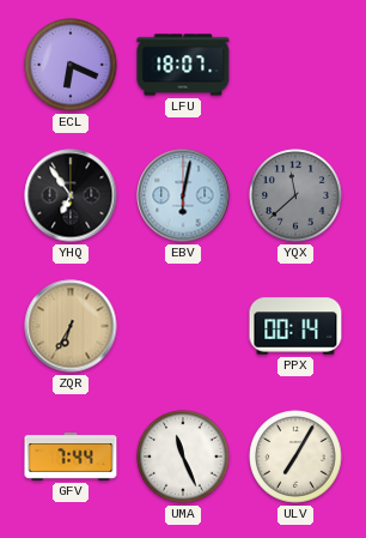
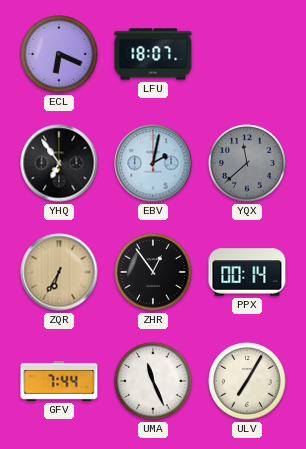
EBV: 6:02 -> 2:02
ZHR: none -> 12:54
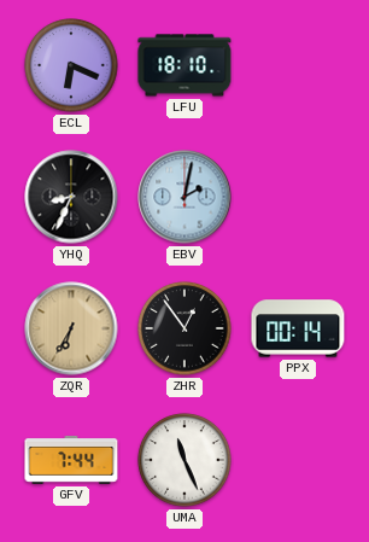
LFU: 18:07 -> 18:10
YHQ: 6:54 -> 8:34
YQX: 11:38 -> none
ULV: 7:05 -> none
